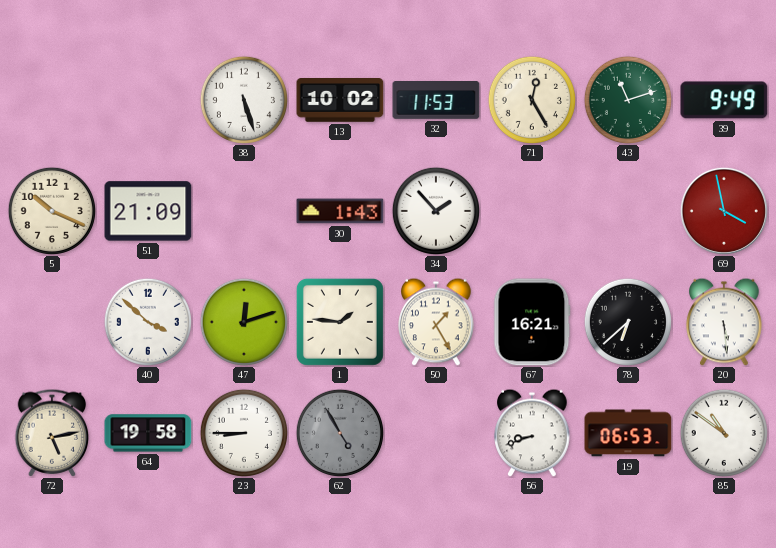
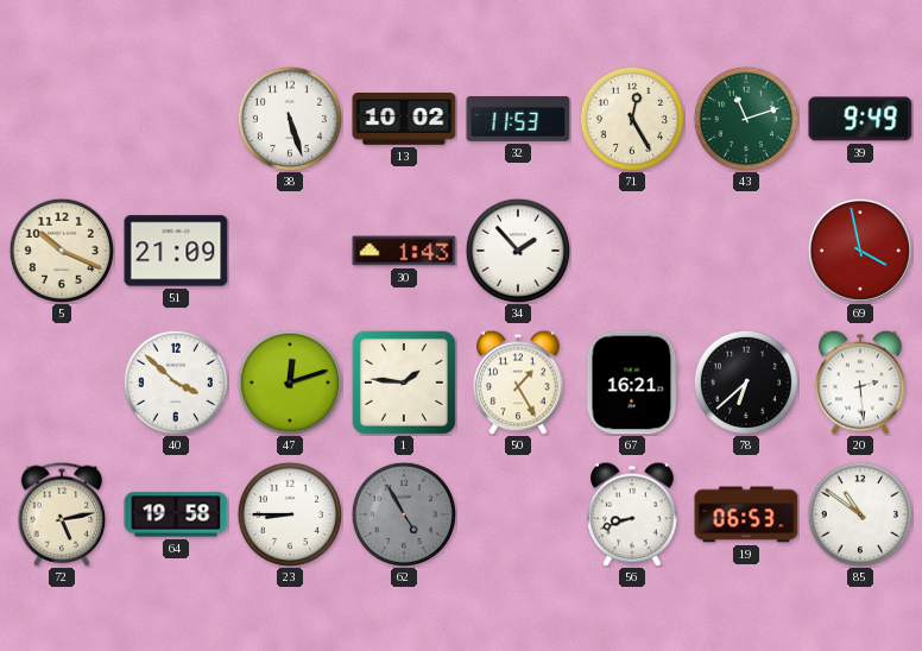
20: 5:29 -> 2:29
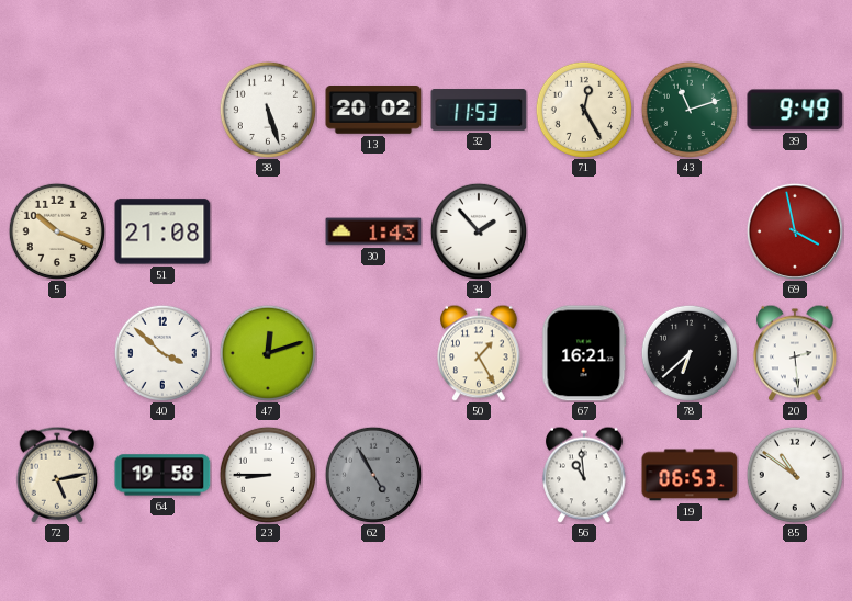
13: 10:02 -> 20:02
51: 21:09 -> 21:08
1: 1:46 -> none
56: 8:42 -> 10:59
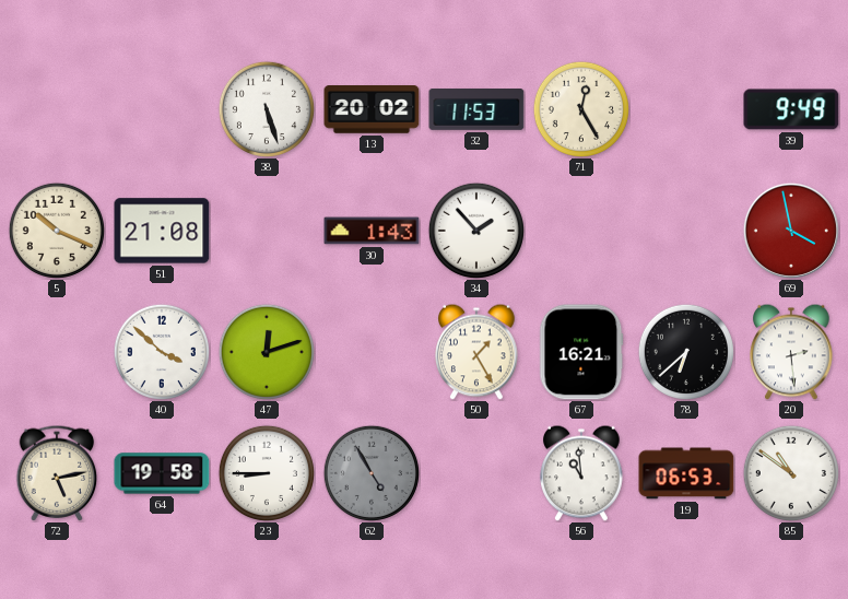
43: 11:12 -> none
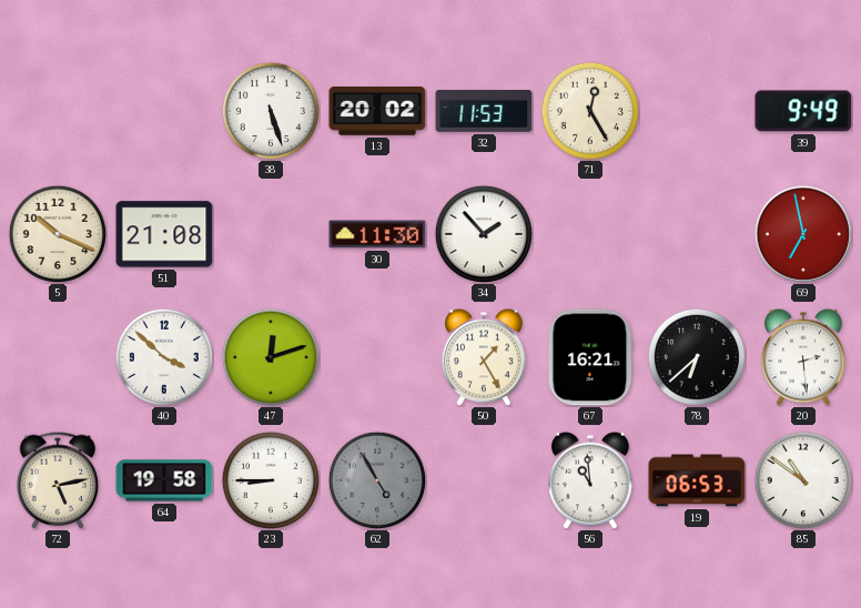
30: 1:43 -> 11:30
69: 3:58 -> 6:58
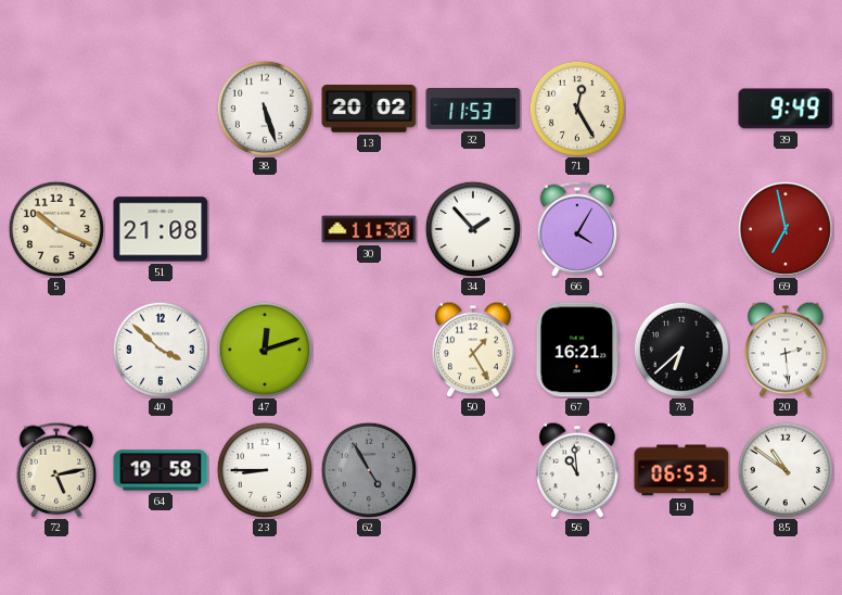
66: none -> 4:05
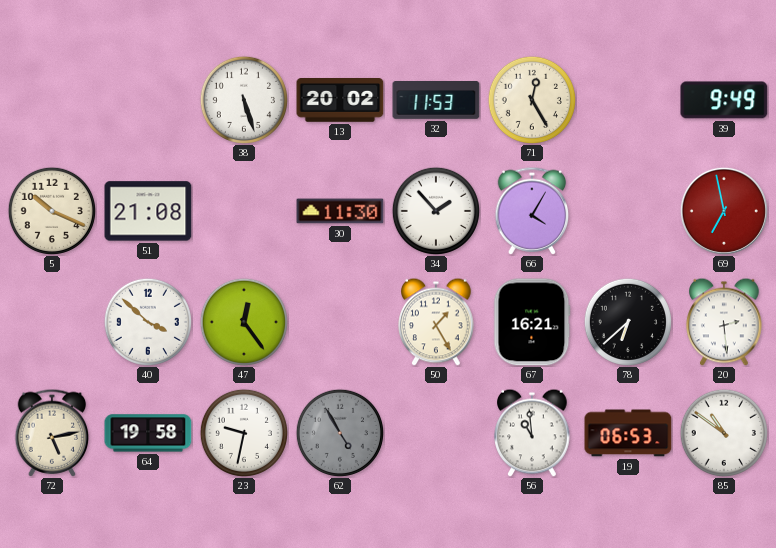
47: 12:12 -> 12:24
23: 8:45 -> 9:32
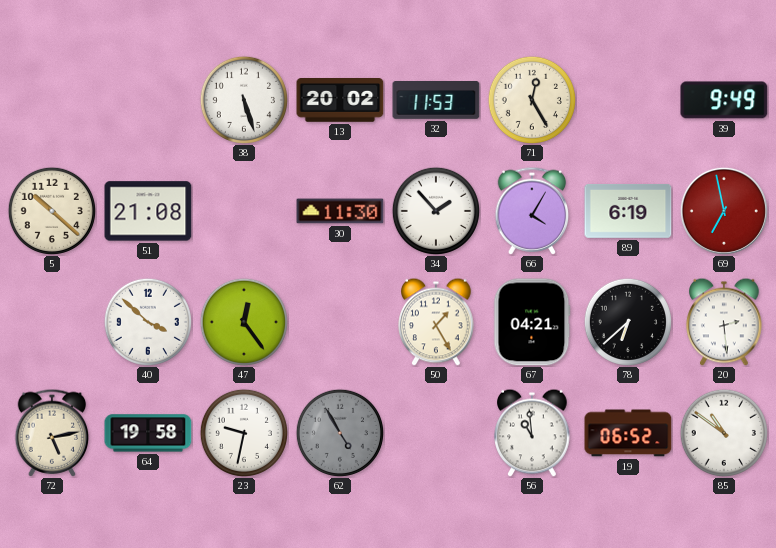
5: 10:19 -> 10:22
89: none -> 6:19
67: 16:21 -> 04:21
19: 06:53 -> 06:52
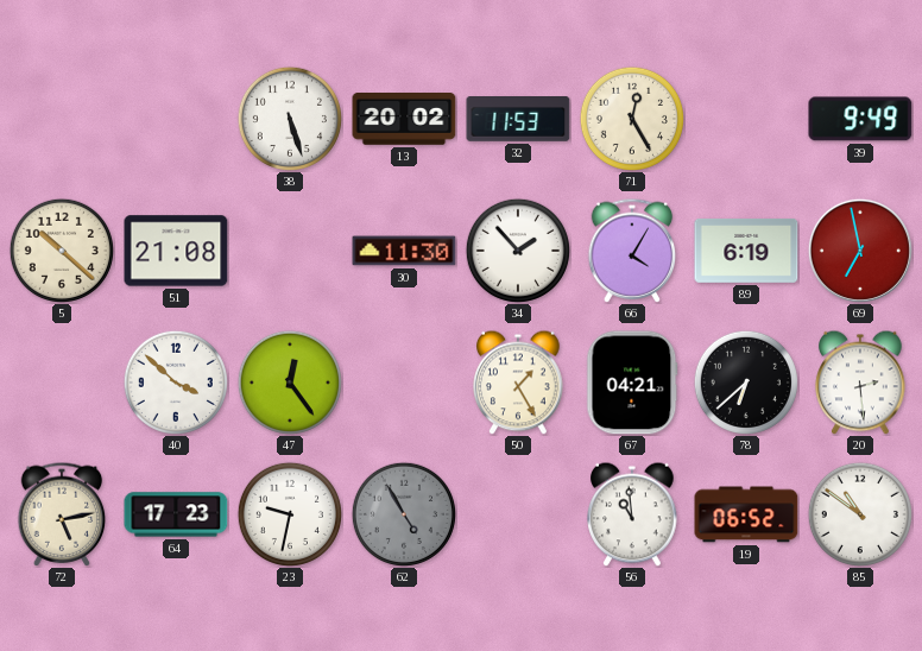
64: 19:58 -> 17:23
